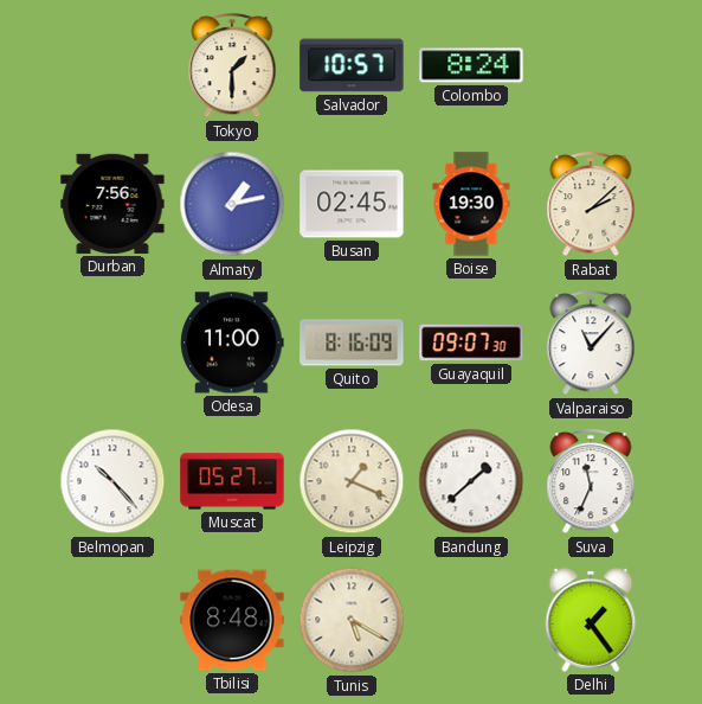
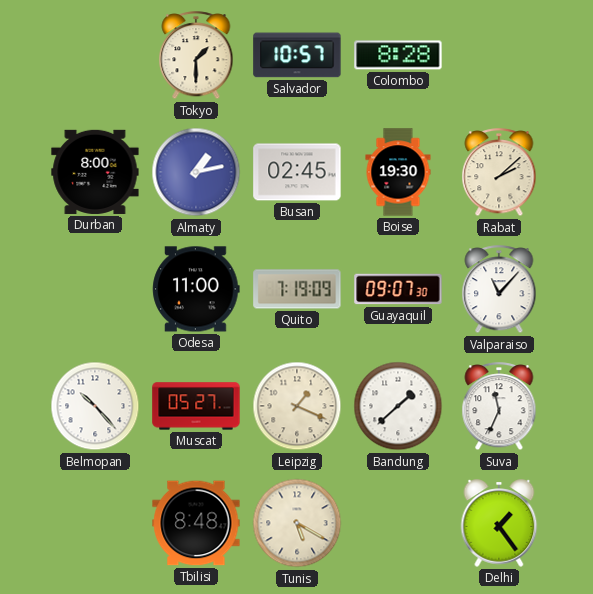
Colombo: 8:24 -> 8:28
Durban: 7:56 -> 8:00
Quito: 8:16 -> 7:19
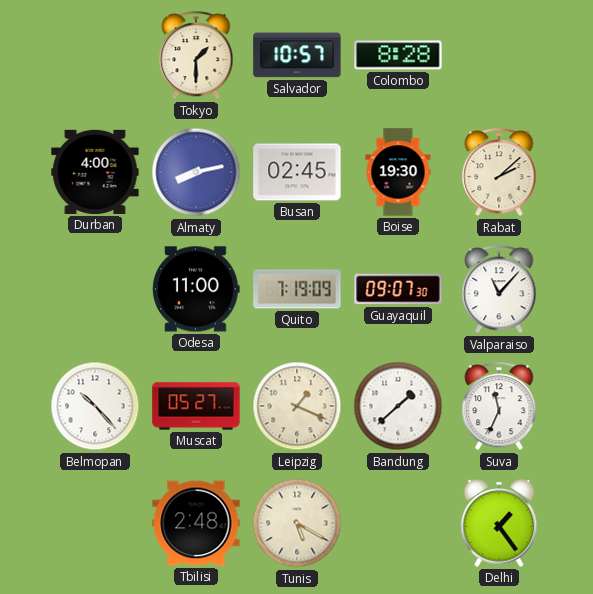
Durban: 8:00 -> 4:00
Almaty: 1:13 -> 8:13
Tbilisi: 8:48 -> 2:48
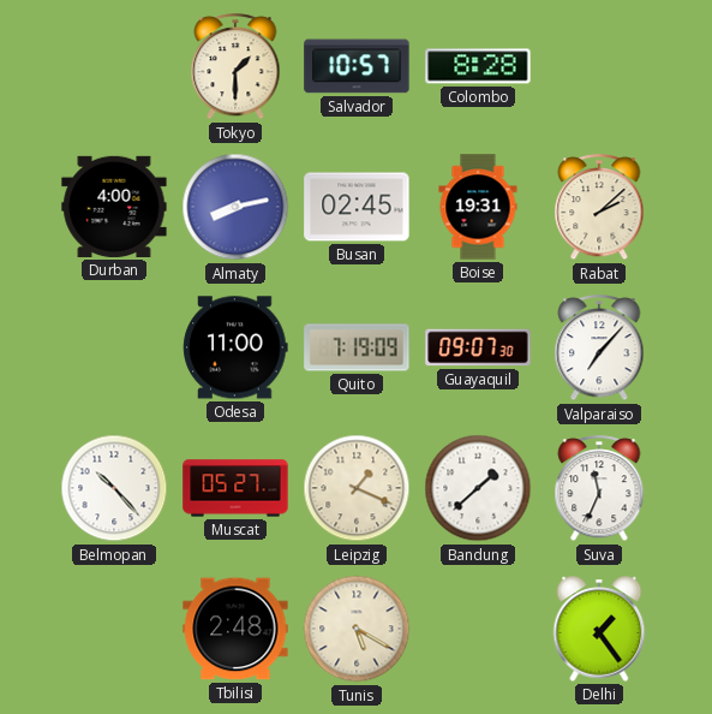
Boise: 19:30 -> 19:31
Valparaiso: 11:07 -> 7:07
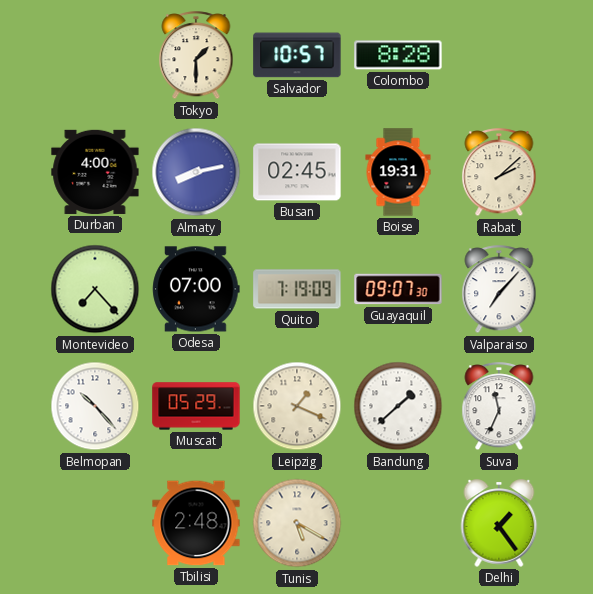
Montevideo: none -> 7:23
Odesa: 11:00 -> 07:00
Muscat: 05:27 -> 05:29
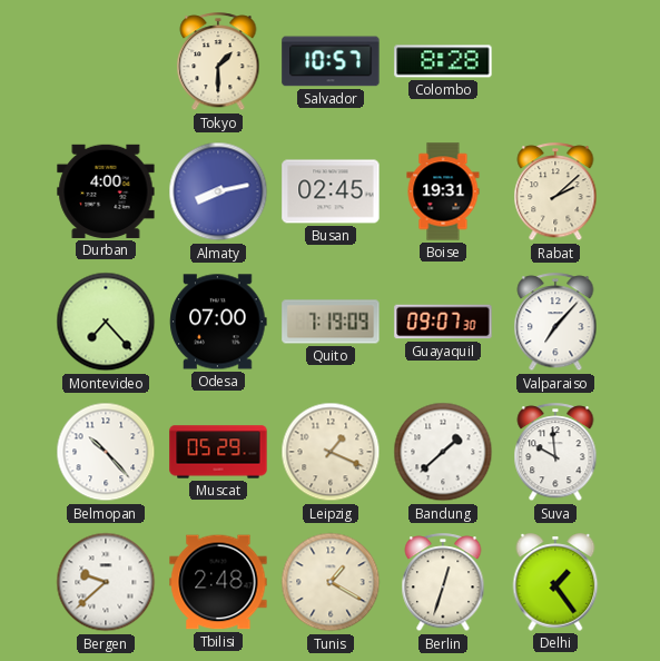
Suva: 11:34 -> 9:59
Bergen: none -> 9:38
Tunis: 5:20 -> 1:20
Berlin: none -> 12:33
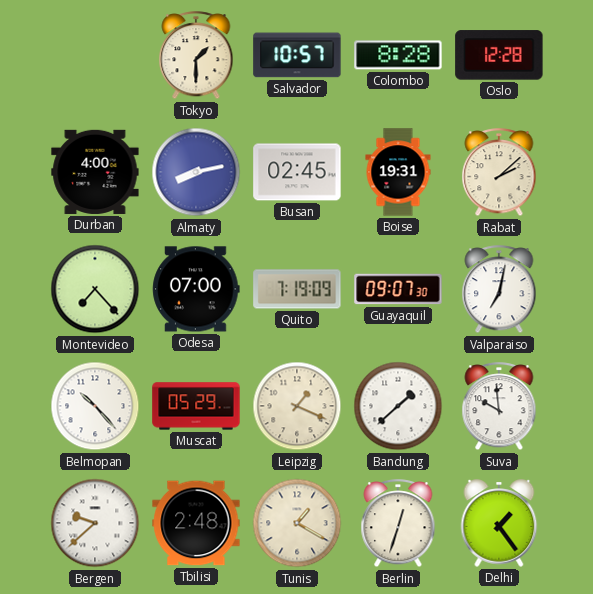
Oslo: none -> 12:28
Valparaiso: 7:07 -> 7:02
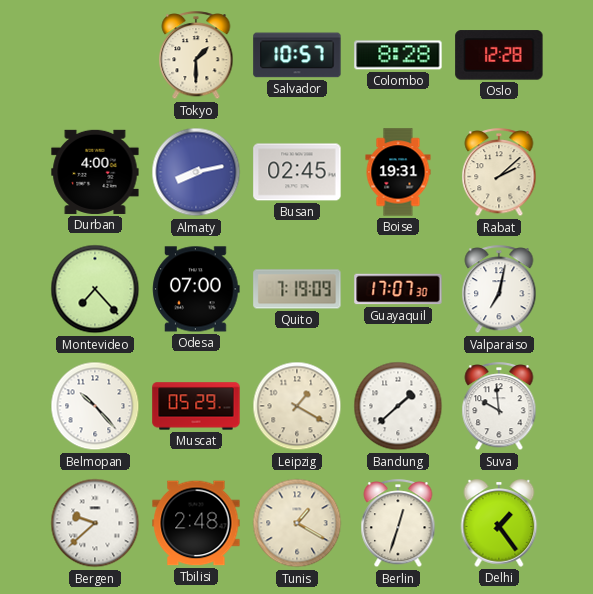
Guayaquil: 09:07 -> 17:07
Leipzig: 1:19 -> 1:20
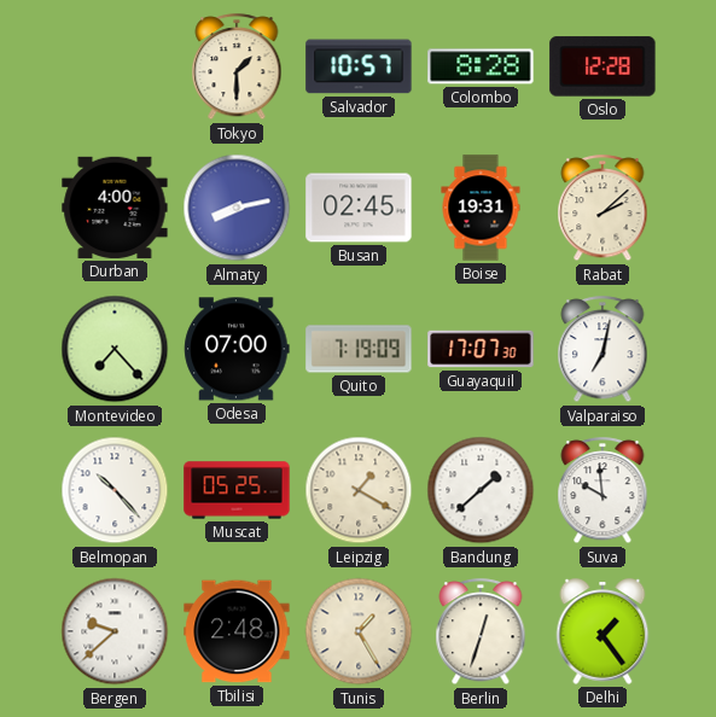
Muscat: 05:29 -> 05:25
Tunis: 1:20 -> 1:25
